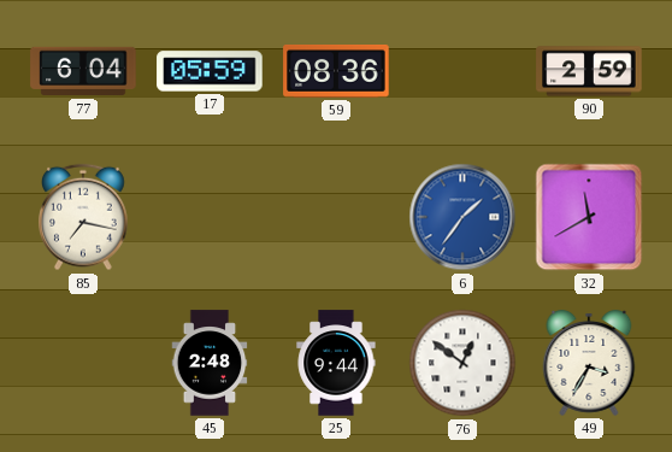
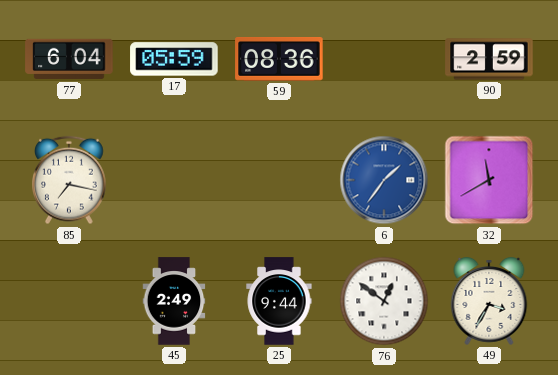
45: 2:48 -> 2:49
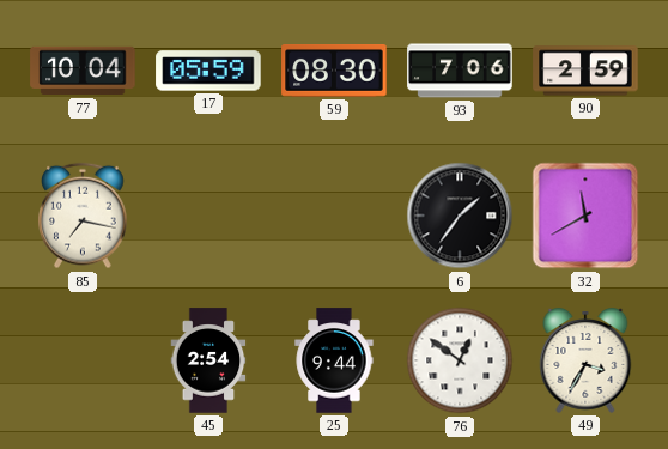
77: 6:04 -> 10:04
59: 08:36 -> 08:30
93: none -> 7:06
6 dial: blue -> black
45: 2:49 -> 2:54
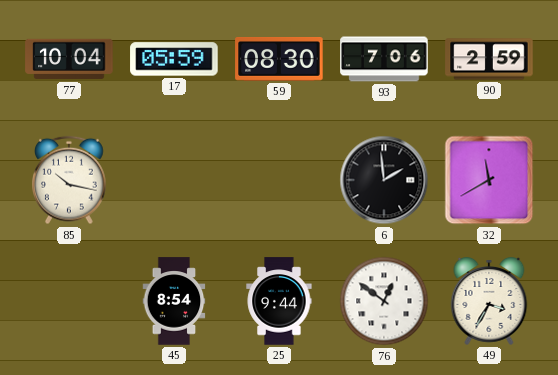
85: 7:17 -> 10:17
6: 1:36 -> 1:59
45: 2:54 -> 8:54
